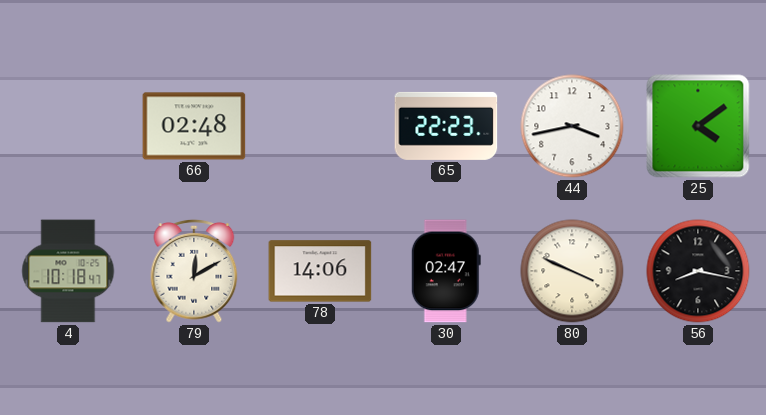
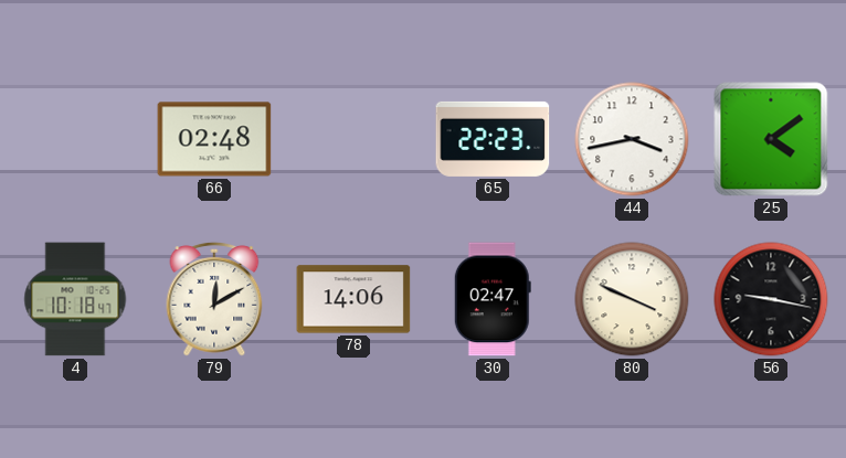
56: 8:17 -> 9:17
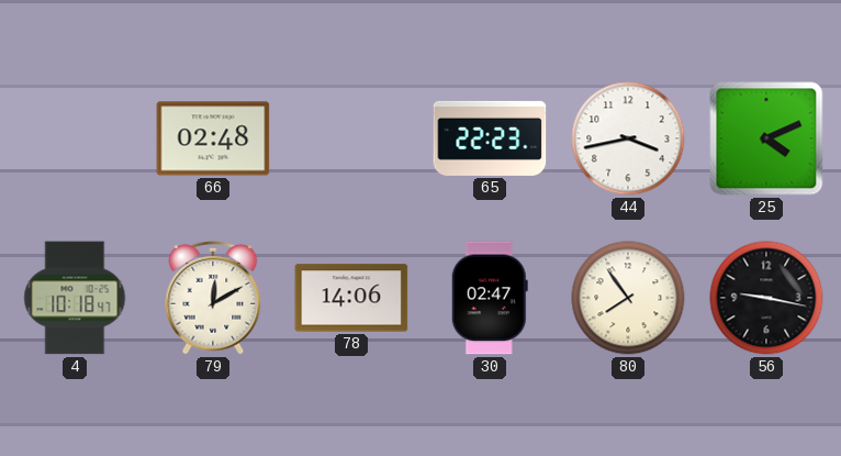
25: 4:09 -> 4:11
80: 3:49 -> 7:54
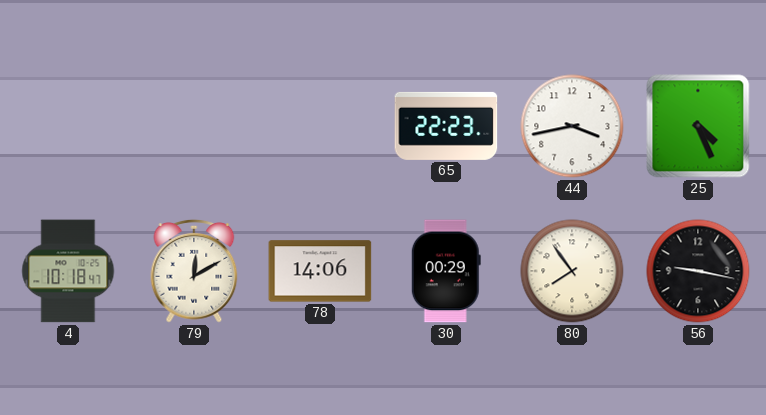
66: 02:48 -> none
25: 4:11 -> 4:26
30: 02:47 -> 00:29
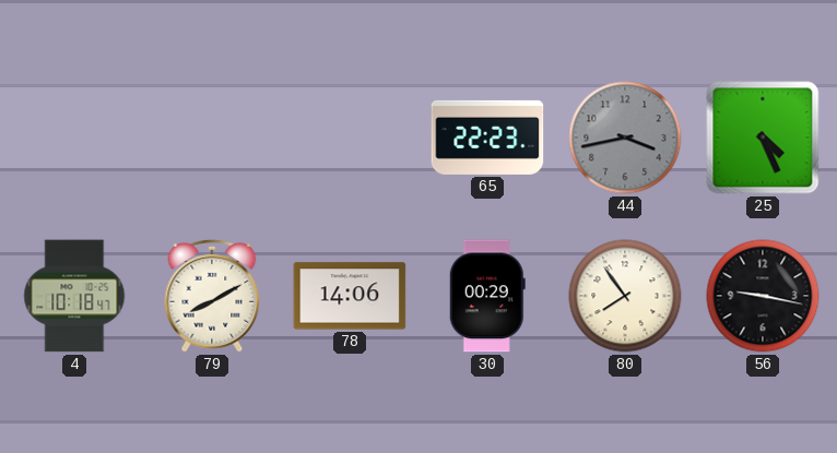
44 dial: white -> grey
79: 12:10 -> 8:10
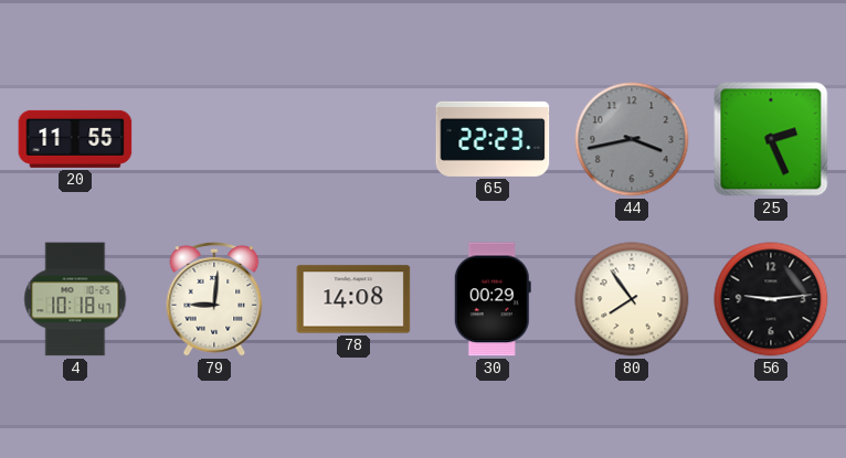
20: none -> 11:55
25: 4:26 -> 2:26
79: 8:10 -> 9:01
78: 14:06 -> 14:08
56: 9:17 -> 9:14
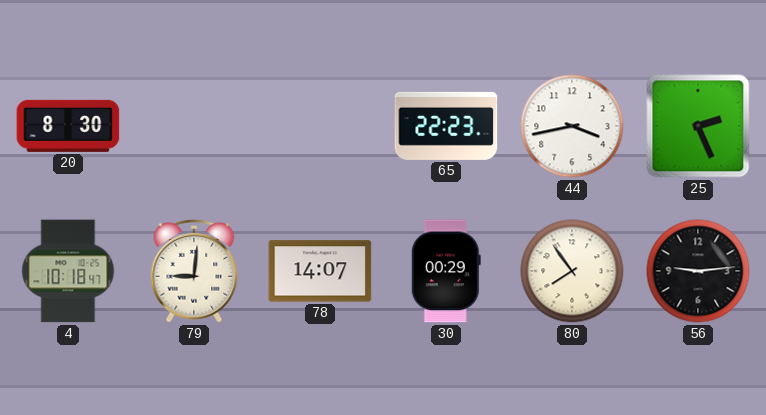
20: 11:55 -> 8:30
44 dial: grey -> white
78: 14:08 -> 14:07
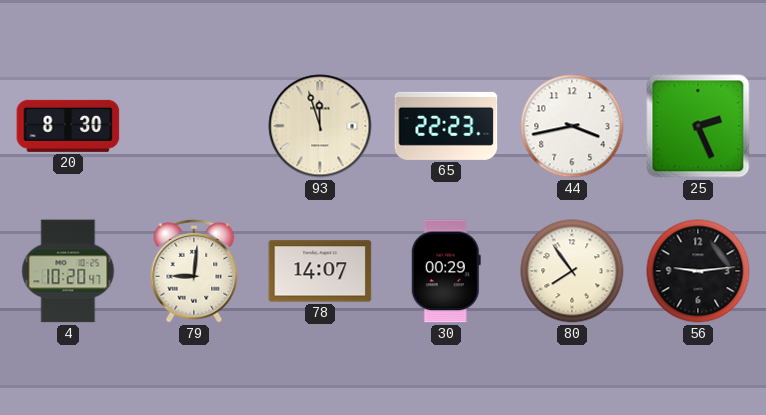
93: none -> 11:57
4: 10:18 -> 10:20
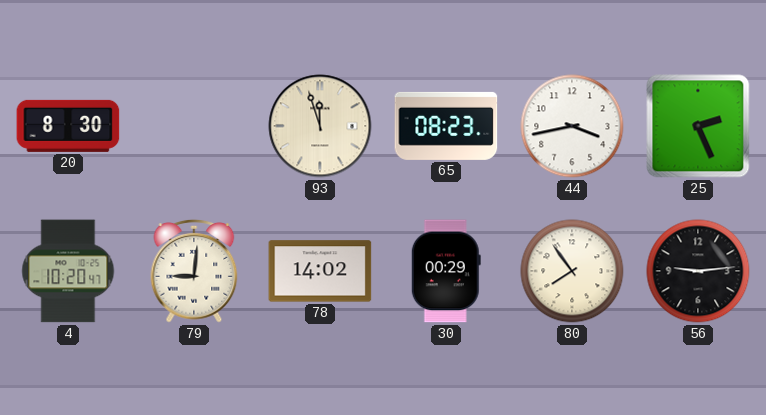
65: 22:23 -> 08:23
78: 14:07 -> 14:02
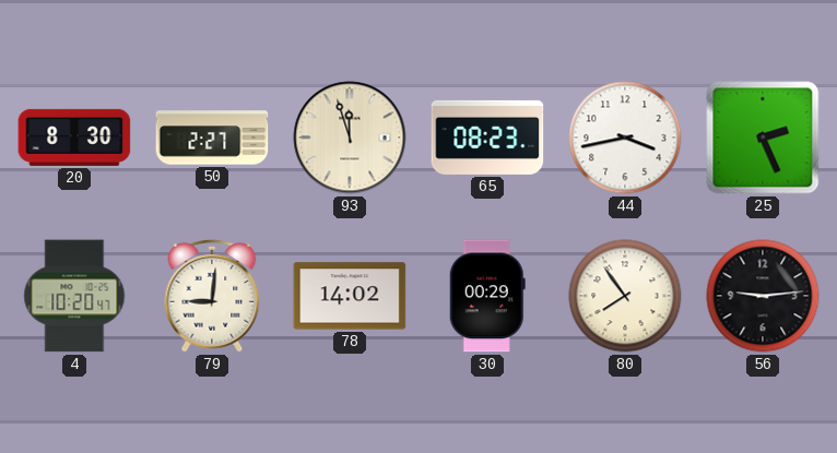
50: none -> 2:27
